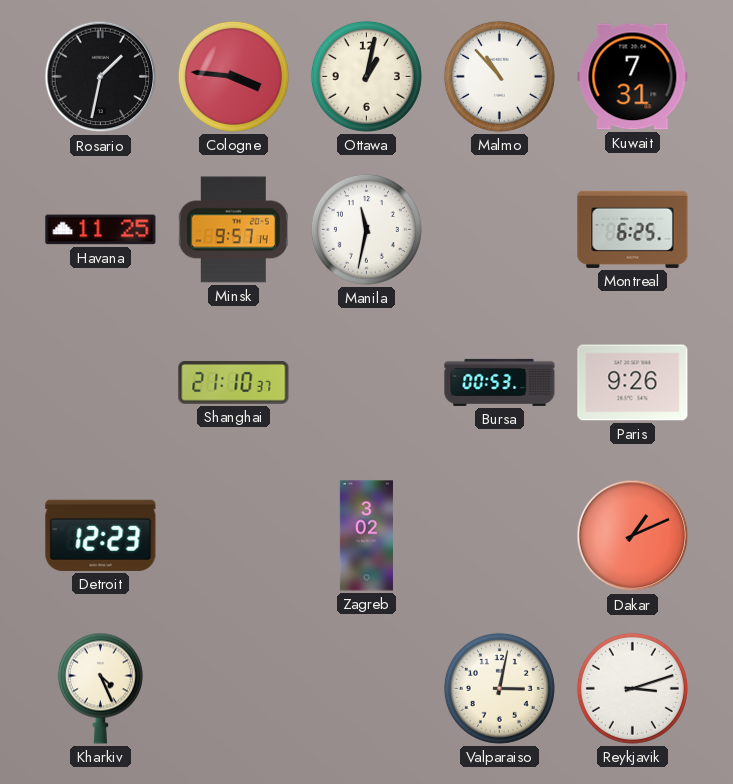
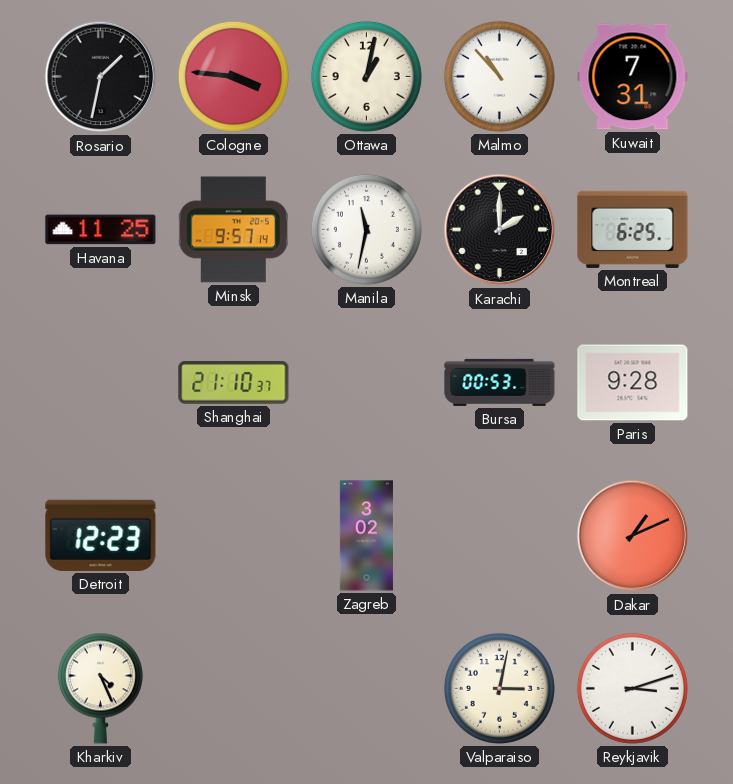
Karachi: none -> 2:00
Paris: 9:26 -> 9:28
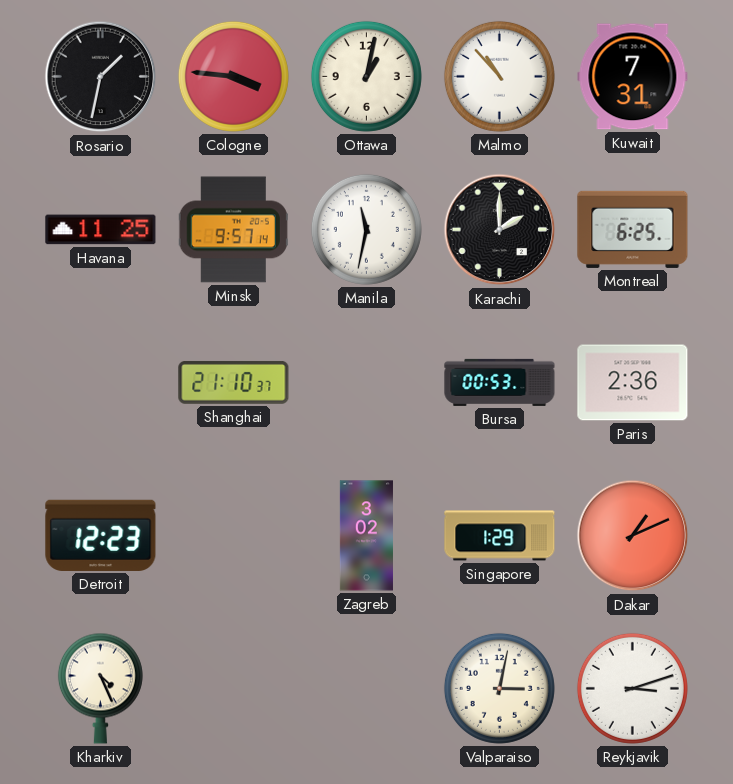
Paris: 9:28 -> 2:36
Singapore: none -> 1:29
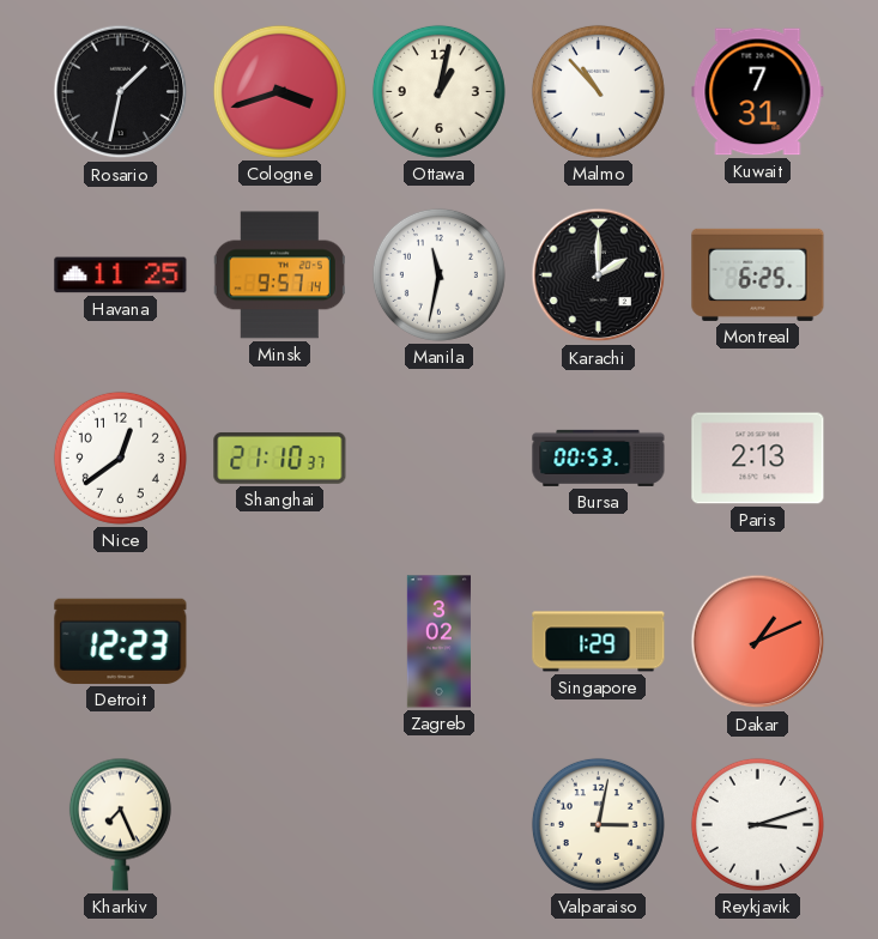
Cologne: 3:46 -> 3:42
Nice: none -> 12:39
Paris: 2:36 -> 2:13
Kharkiv: 4:26 -> 7:26
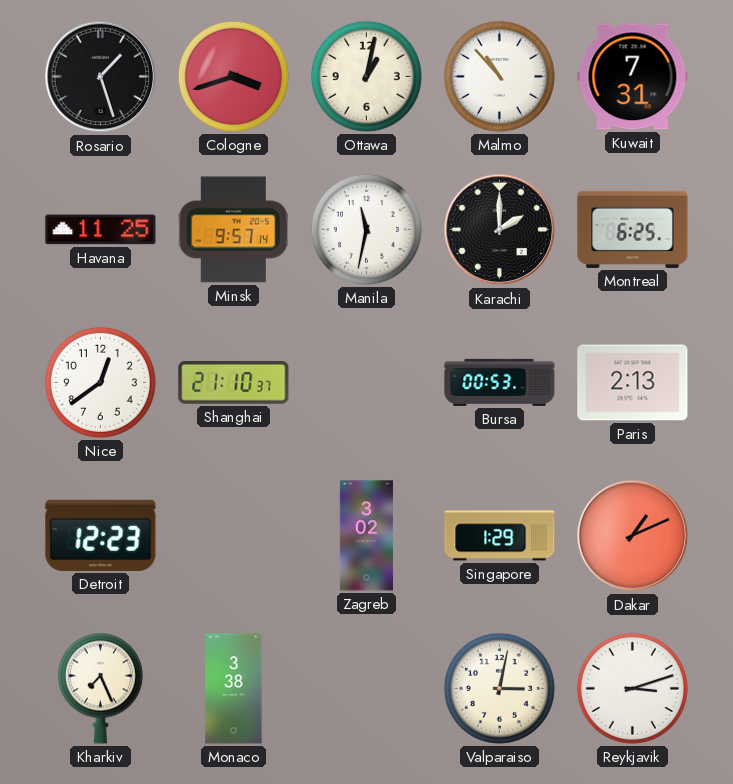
Rosario: 1:32 -> 1:27
Monaco: none -> 3:38
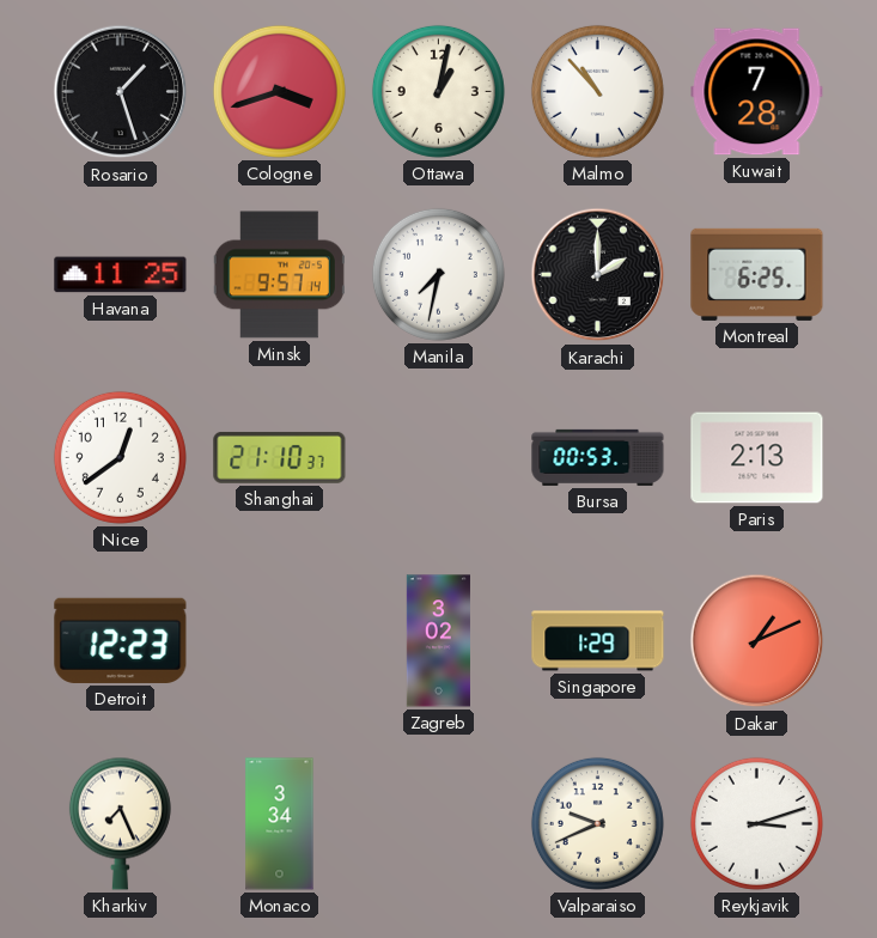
Kuwait: 7:31 -> 7:28
Manila: 11:32 -> 7:32
Monaco: 3:38 -> 3:34
Valparaiso: 3:02 -> 9:41
